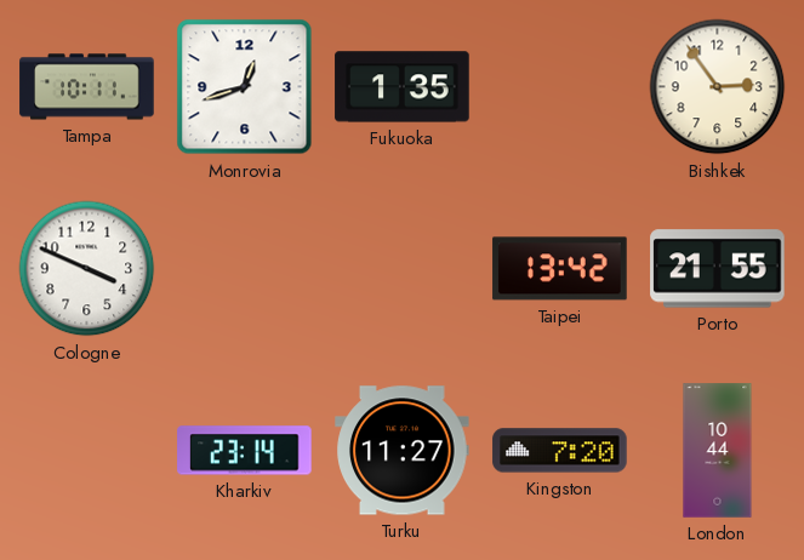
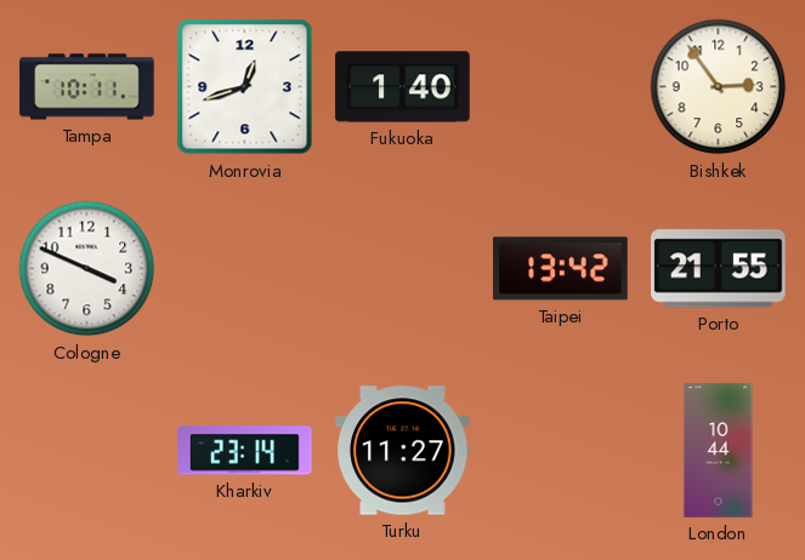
Fukuoka: 1:35 -> 1:40
Kingston: 7:20 -> none
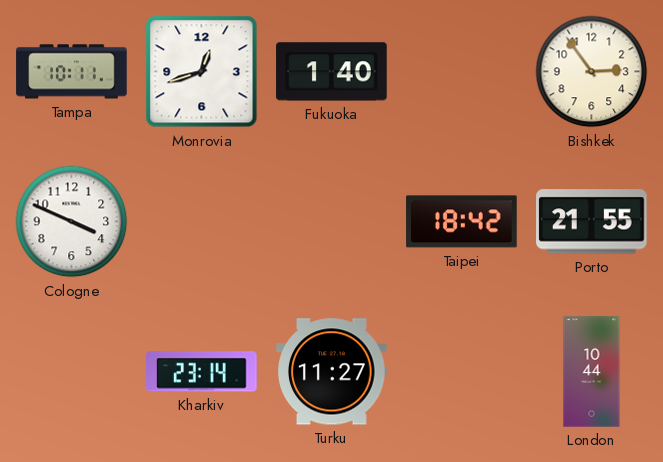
Taipei: 13:42 -> 18:42
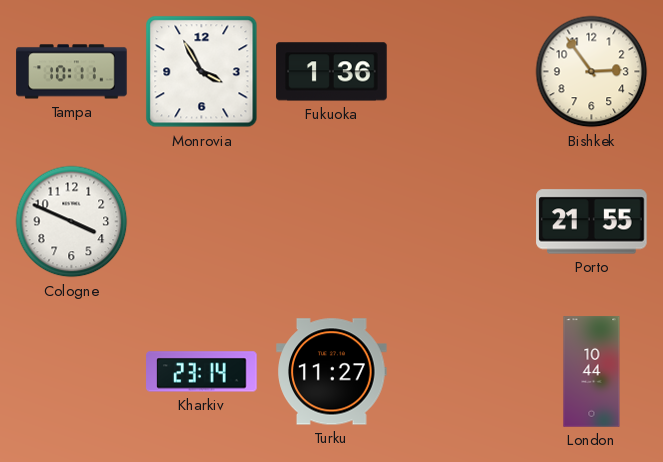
Monrovia: 12:42 -> 3:55
Fukuoka: 1:40 -> 1:36
Taipei: 18:42 -> none
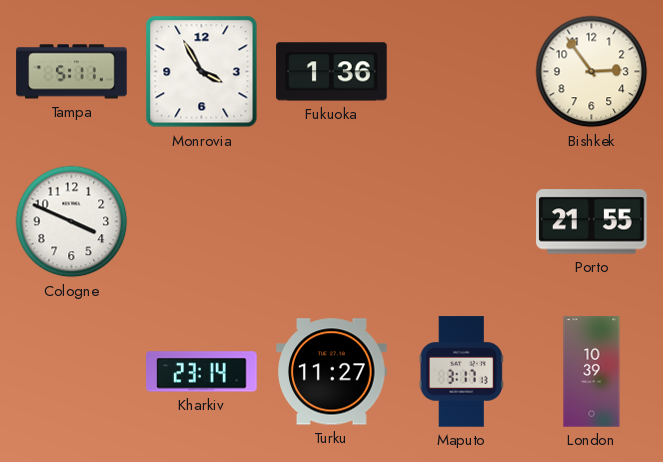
Tampa: 10:11 -> 5:11
Maputo: none -> 3:17
London: 10:44 -> 10:39
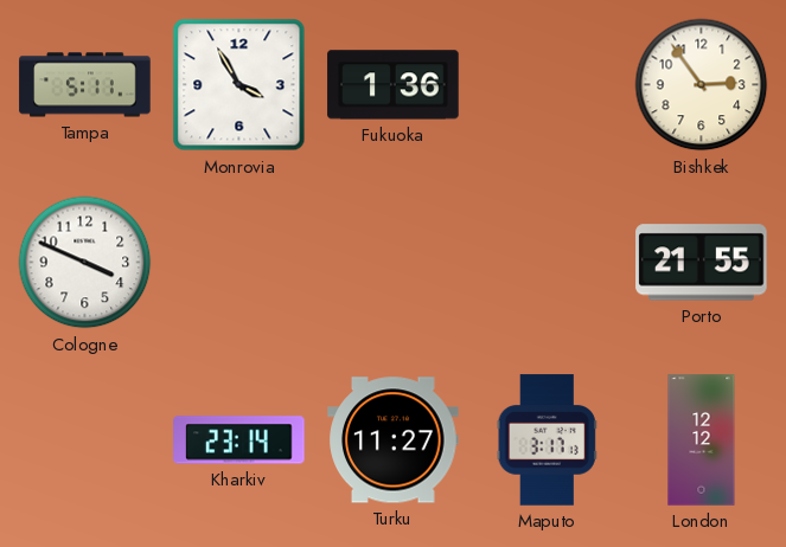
London: 10:39 -> 12:12
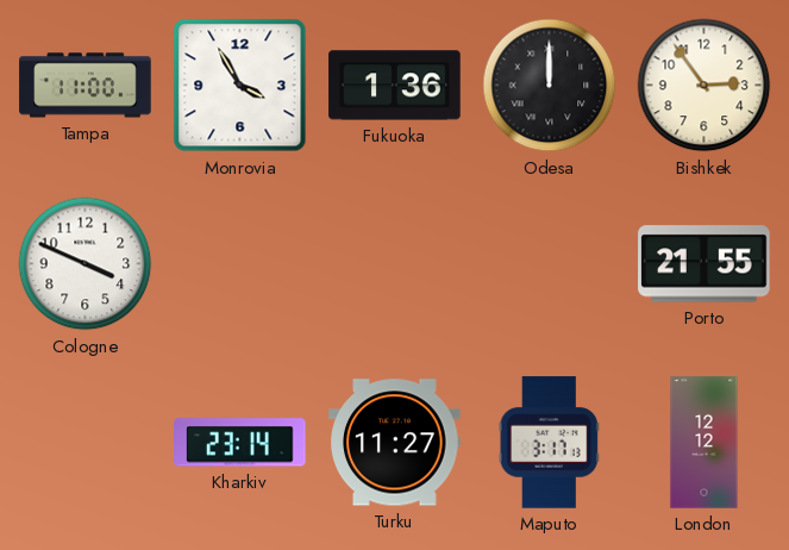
Tampa: 5:11 -> 11:00
Odesa: none -> 12:00
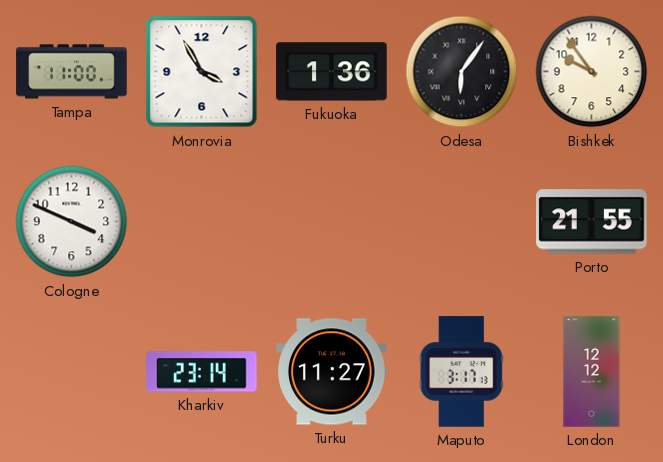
Odesa: 12:00 -> 6:06
Bishkek: 2:54 -> 9:54
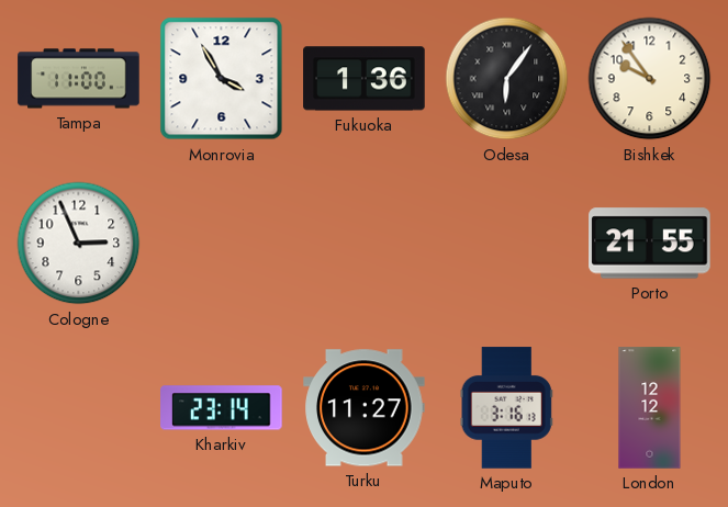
Cologne: 3:49 -> 2:56
Maputo: 3:17 -> 3:16
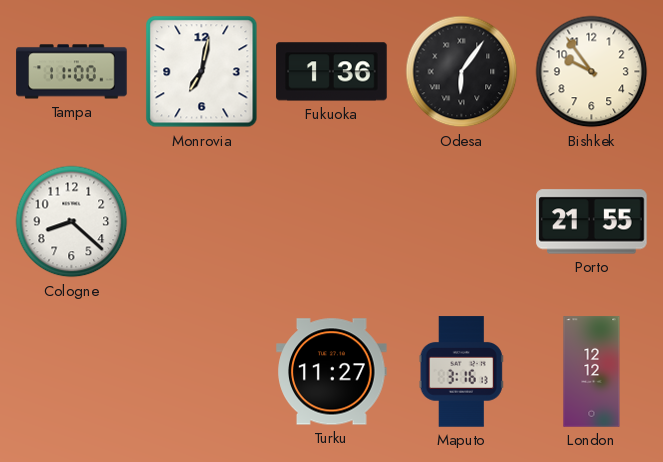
Monrovia: 3:55 -> 7:02
Cologne: 2:56 -> 8:22
Kharkiv: 23:14 -> none
